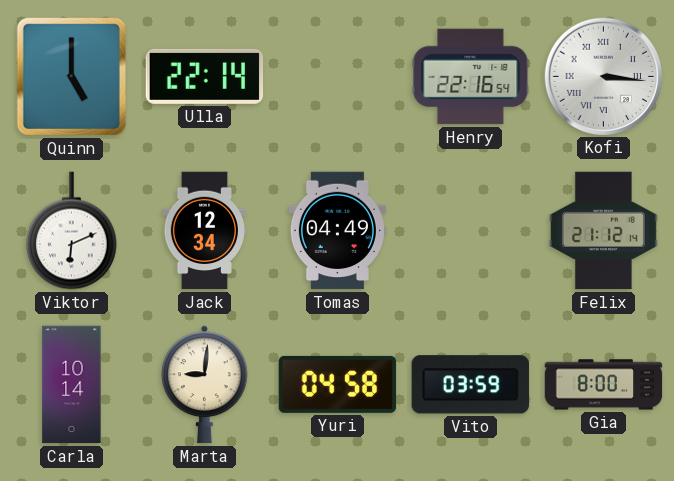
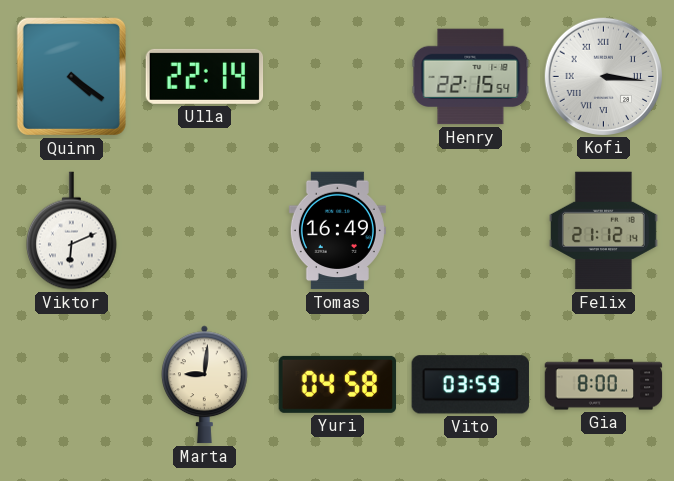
Quinn: 5:00 -> 4:21
Henry: 22:16 -> 22:15
Jack: 12:34 -> none
Tomas: 04:49 -> 16:49
Carla: 10:14 -> none
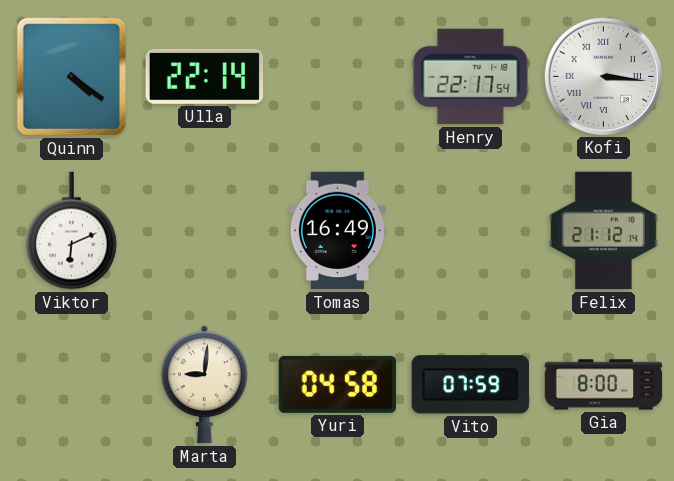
Henry: 22:15 -> 22:17
Vito: 03:59 -> 07:59
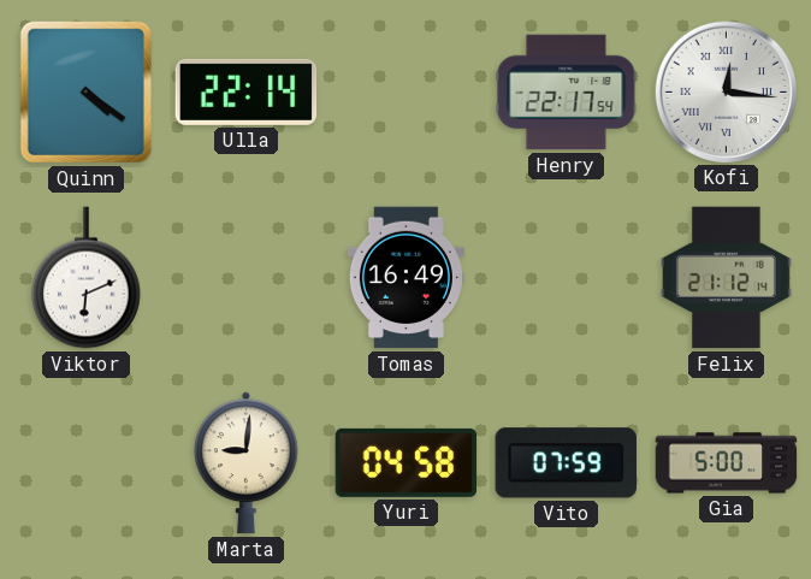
Kofi: 3:16 -> 12:16
Gia: 8:00 -> 5:00
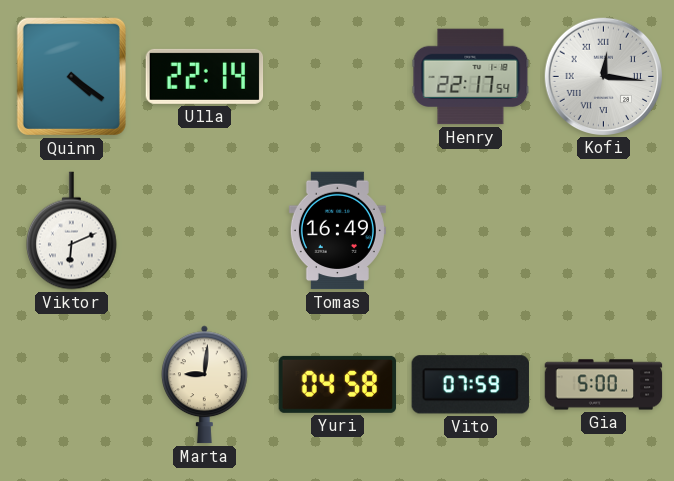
Felix: 21:12 -> none
